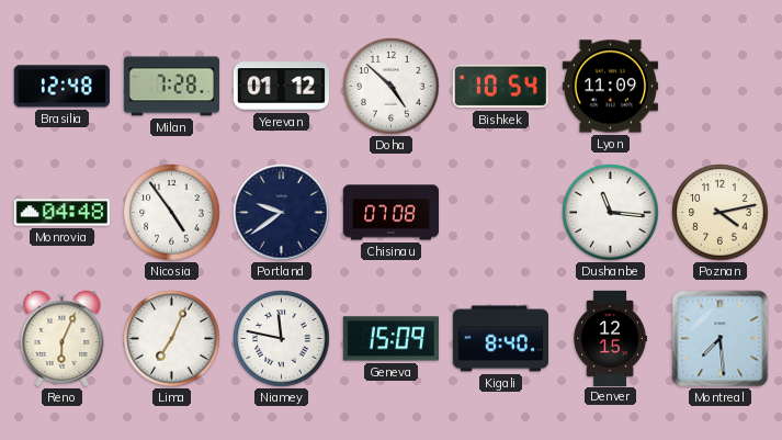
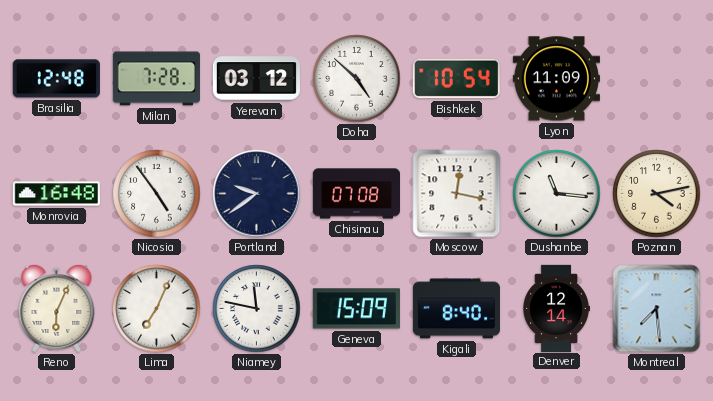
Yerevan: 01:12 -> 03:12
Monrovia: 04:48 -> 16:48
Moscow: none -> 12:17
Denver: 12:15 -> 12:14
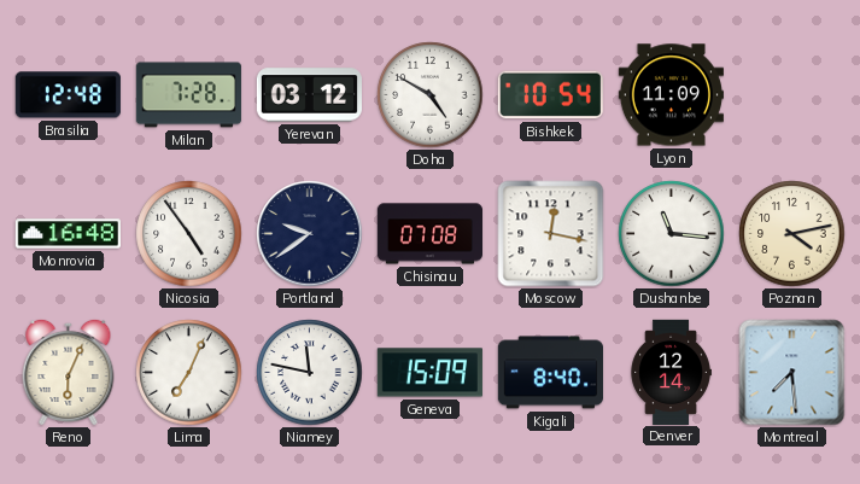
Doha: 4:52 -> 4:50
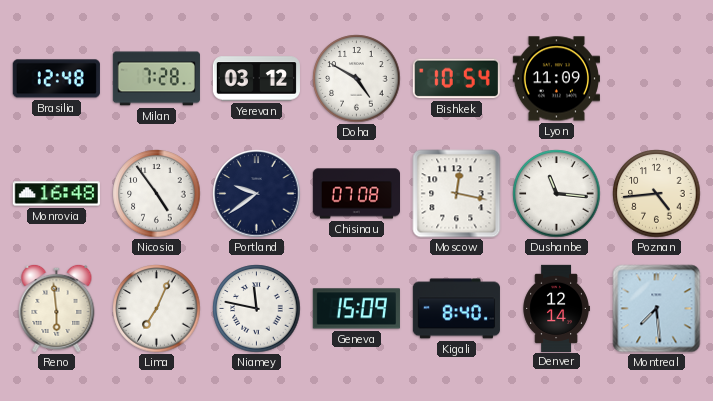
Poznan: 4:13 -> 4:44
Reno: 6:04 -> 5:59
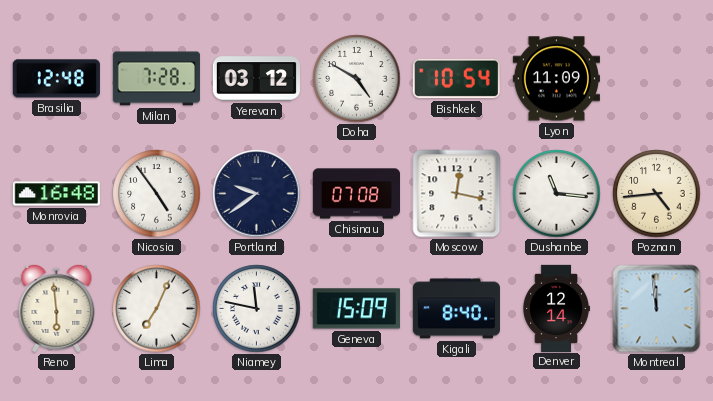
Montreal: 7:29 -> 11:59
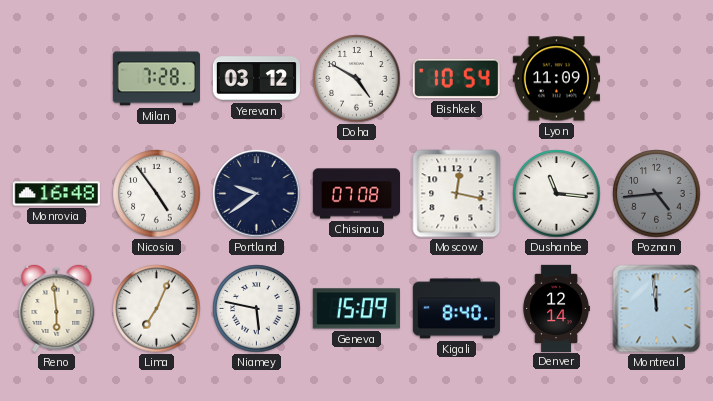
Brasilia: 12:48 -> none
Poznan dial: cream -> grey
Niamey: 11:47 -> 5:47
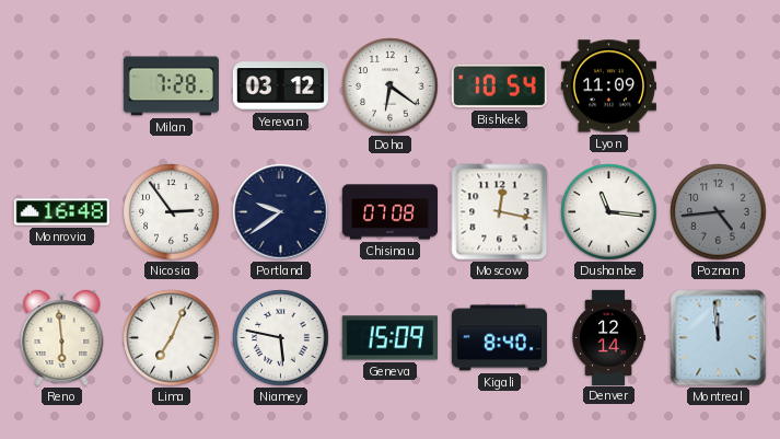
Doha: 4:50 -> 6:21
Nicosia: 4:54 -> 2:54
